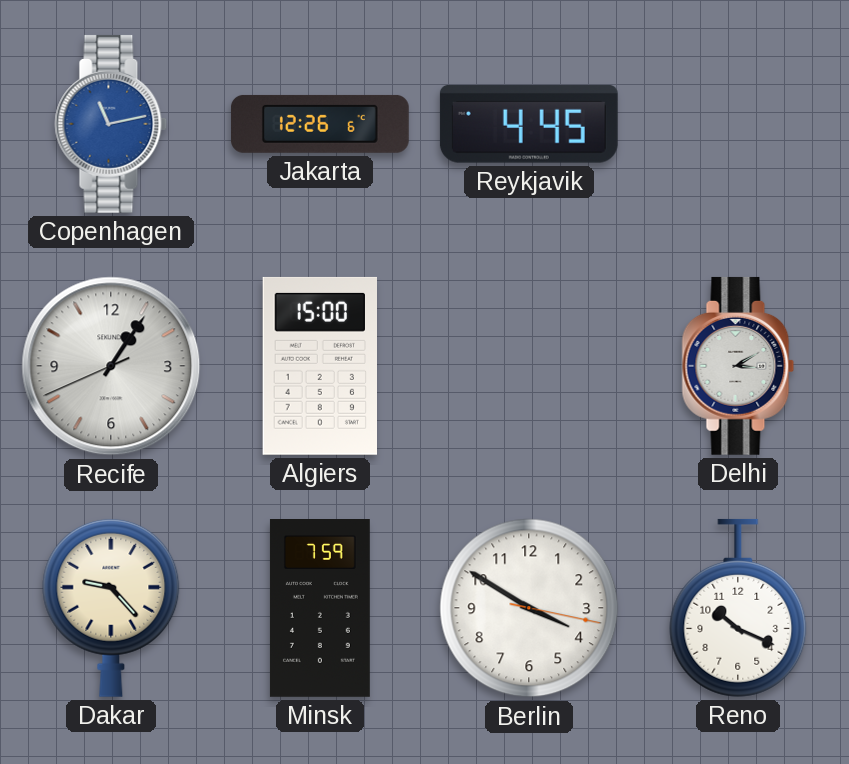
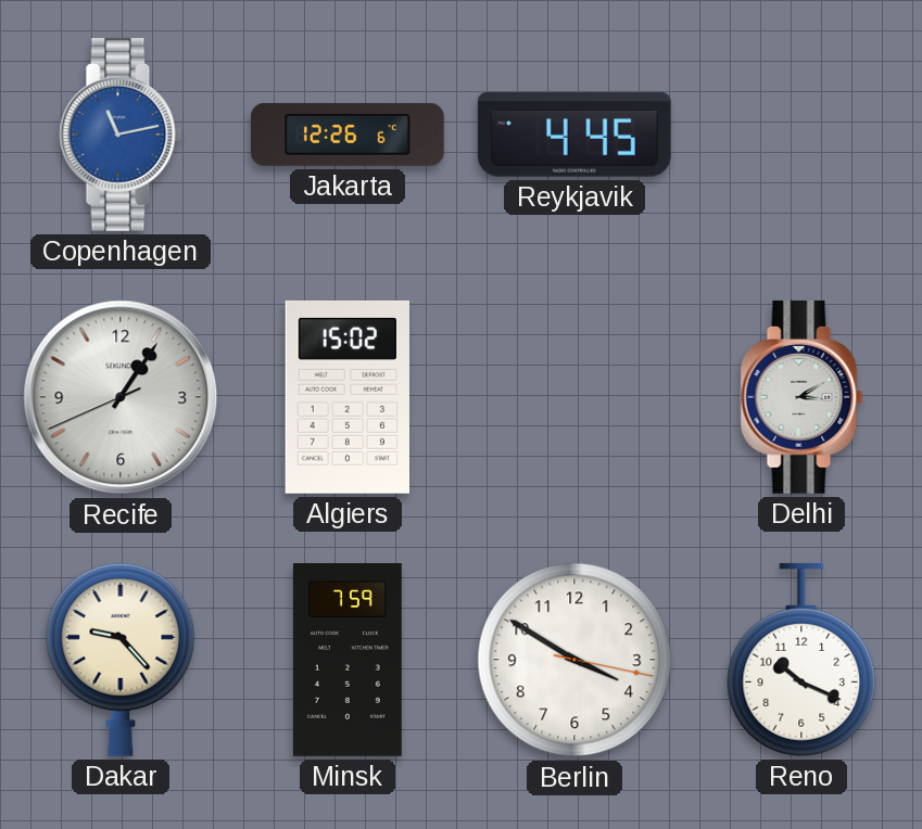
Algiers: 15:00 -> 15:02
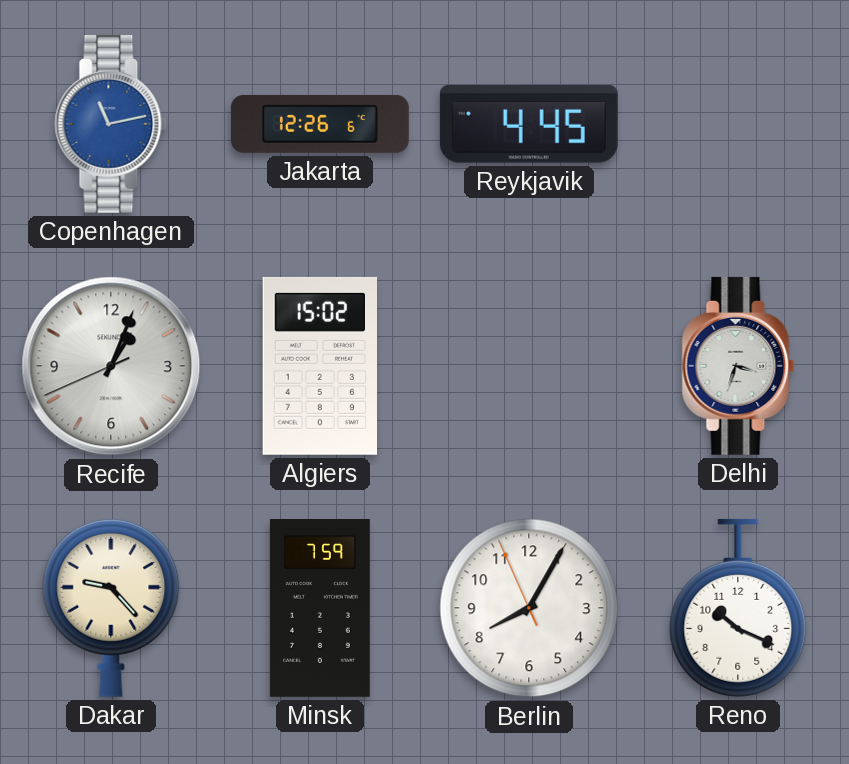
Recife: 1:05 -> 1:03
Delhi: 3:10 -> 3:33
Berlin: 3:50 -> 8:04
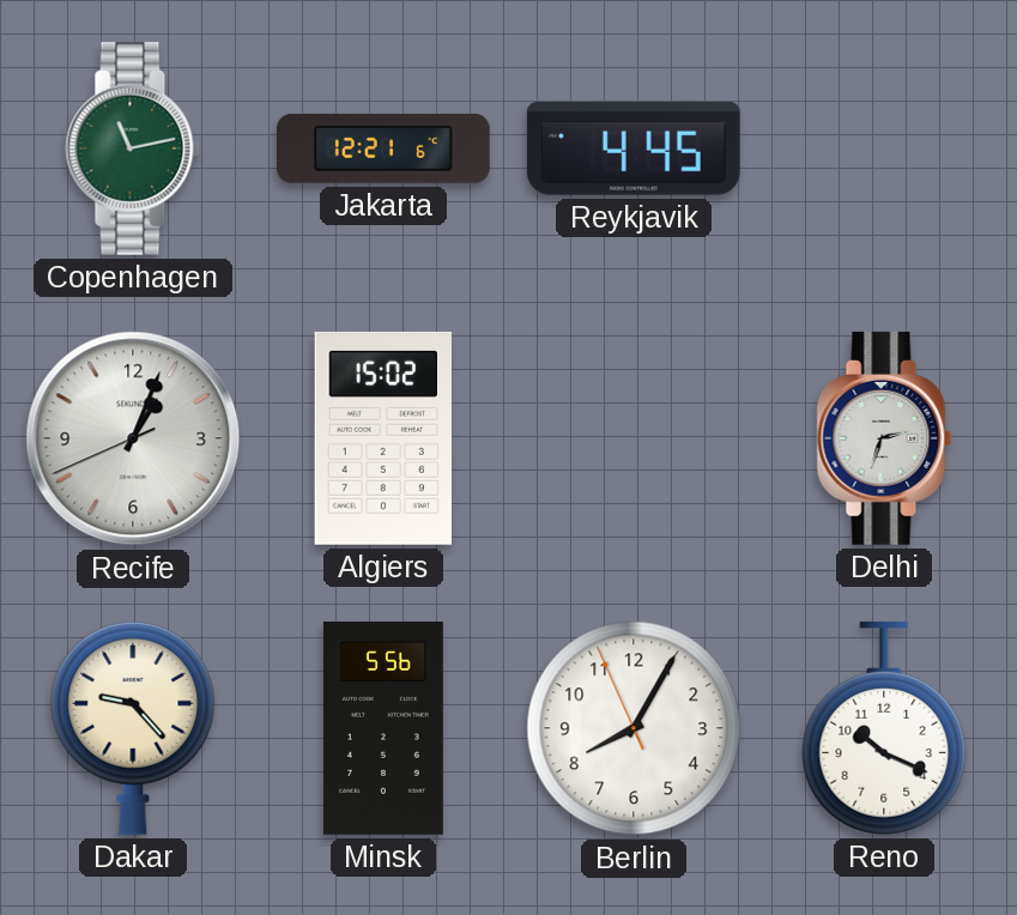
Copenhagen dial: blue -> green
Jakarta: 12:26 -> 12:21
Delhi: 3:33 -> 2:33
Minsk: 7:59 -> 5:56
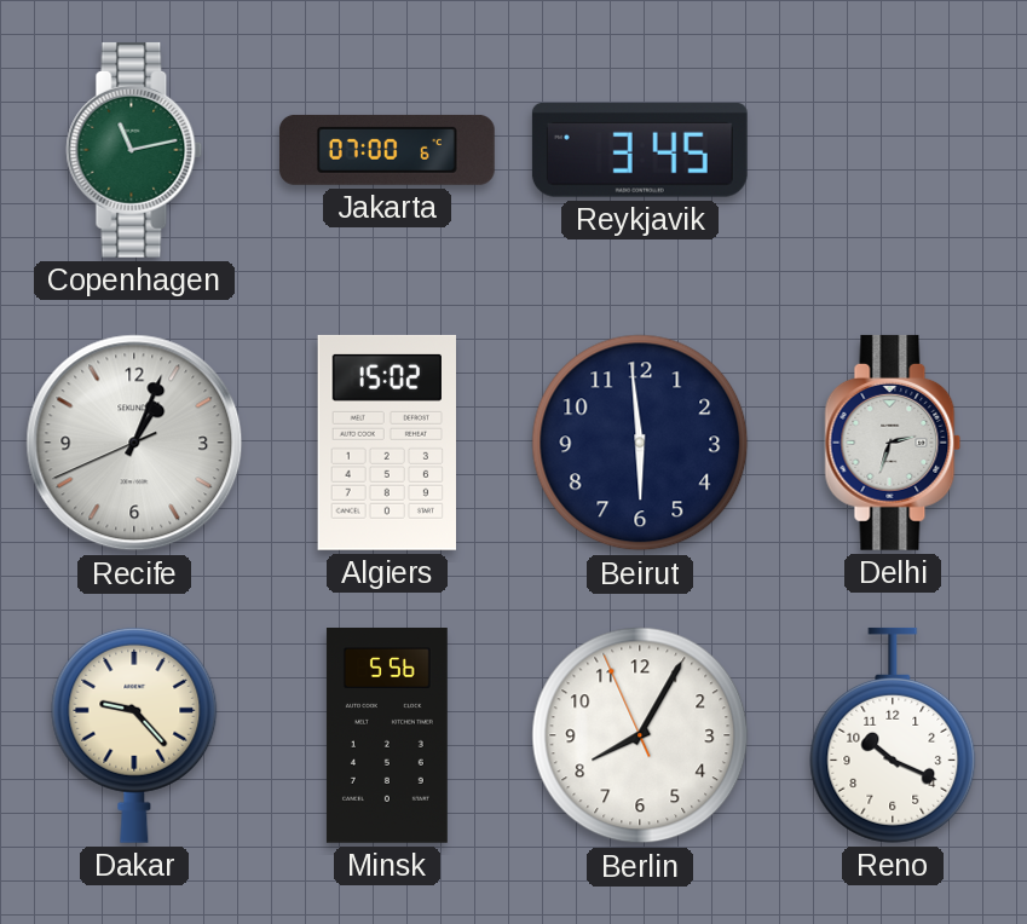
Jakarta: 12:21 -> 07:00
Reykjavik: 4:45 -> 3:45
Beirut: none -> 5:59
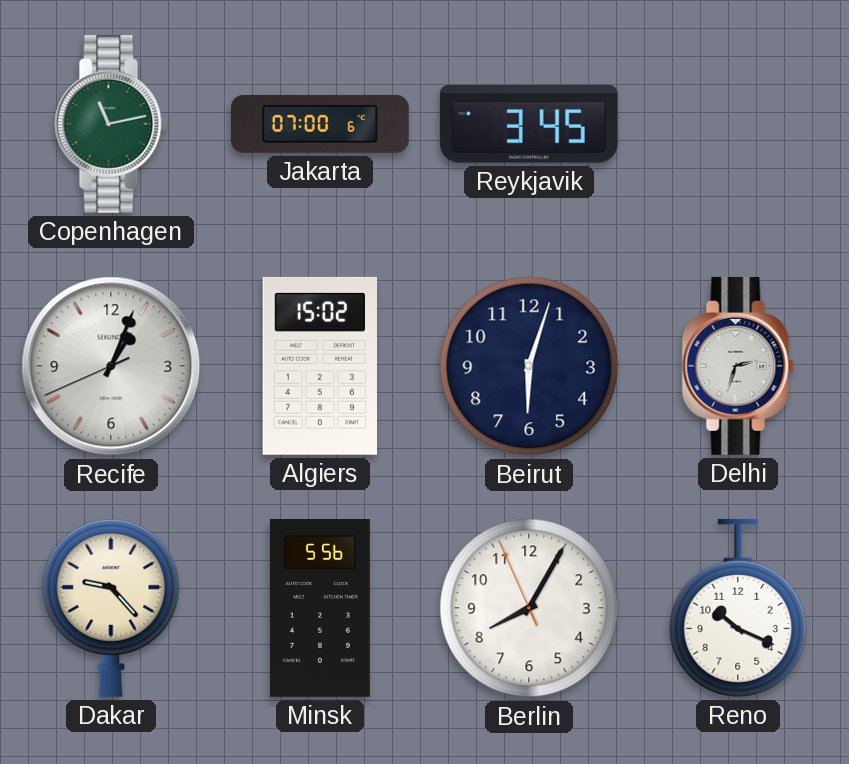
Beirut: 5:59 -> 6:03
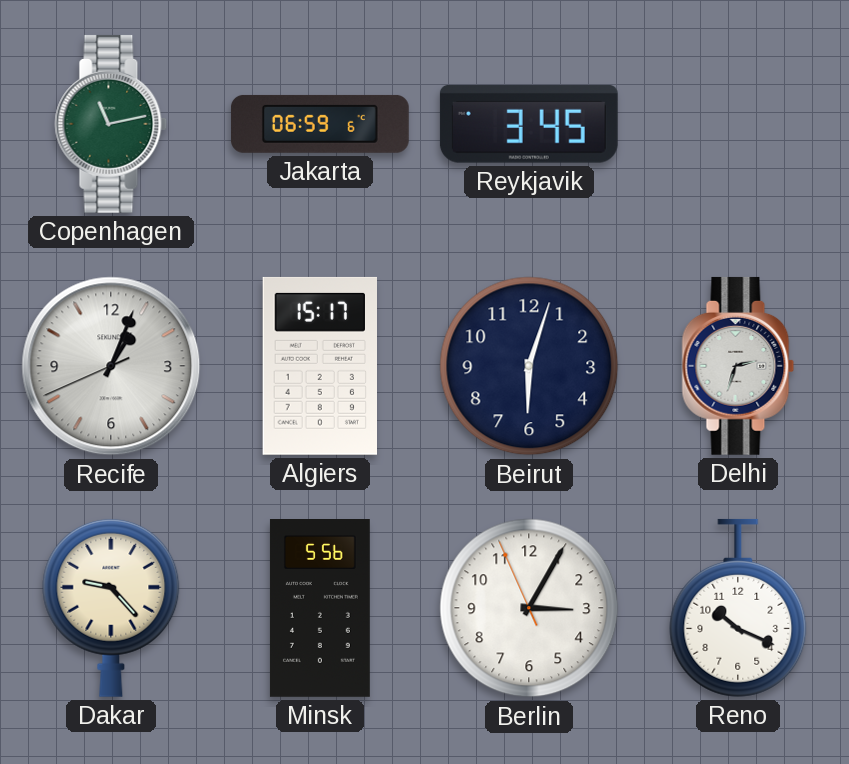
Jakarta: 07:00 -> 06:59
Algiers: 15:02 -> 15:17
Berlin: 8:04 -> 3:04
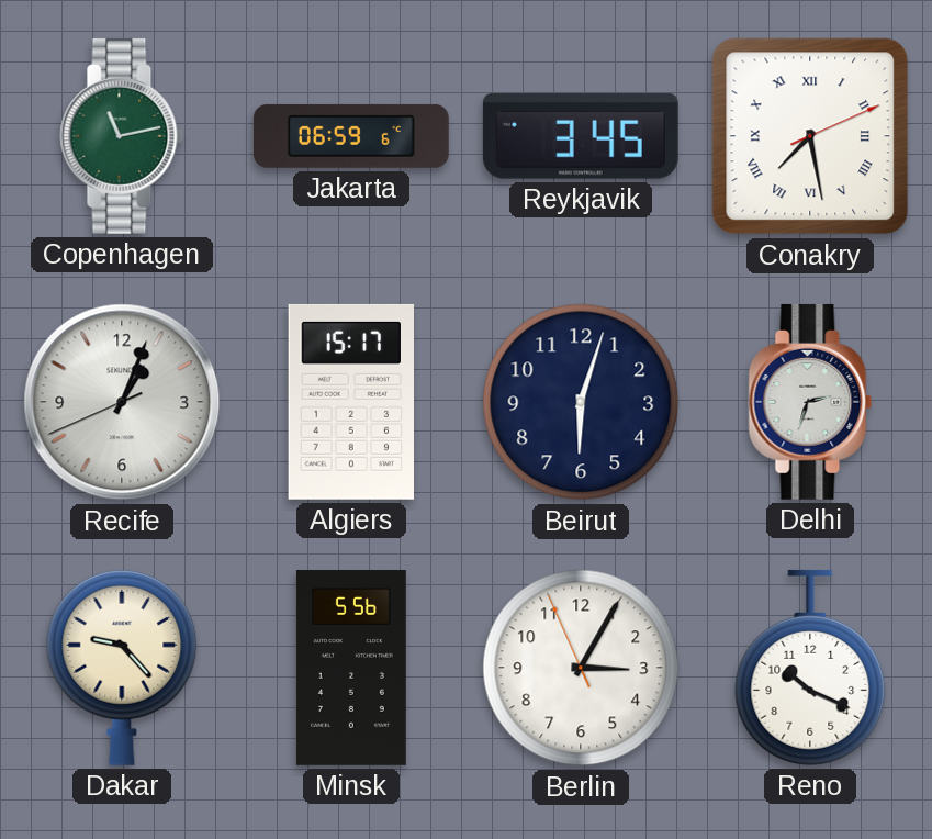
Conakry: none -> 7:28
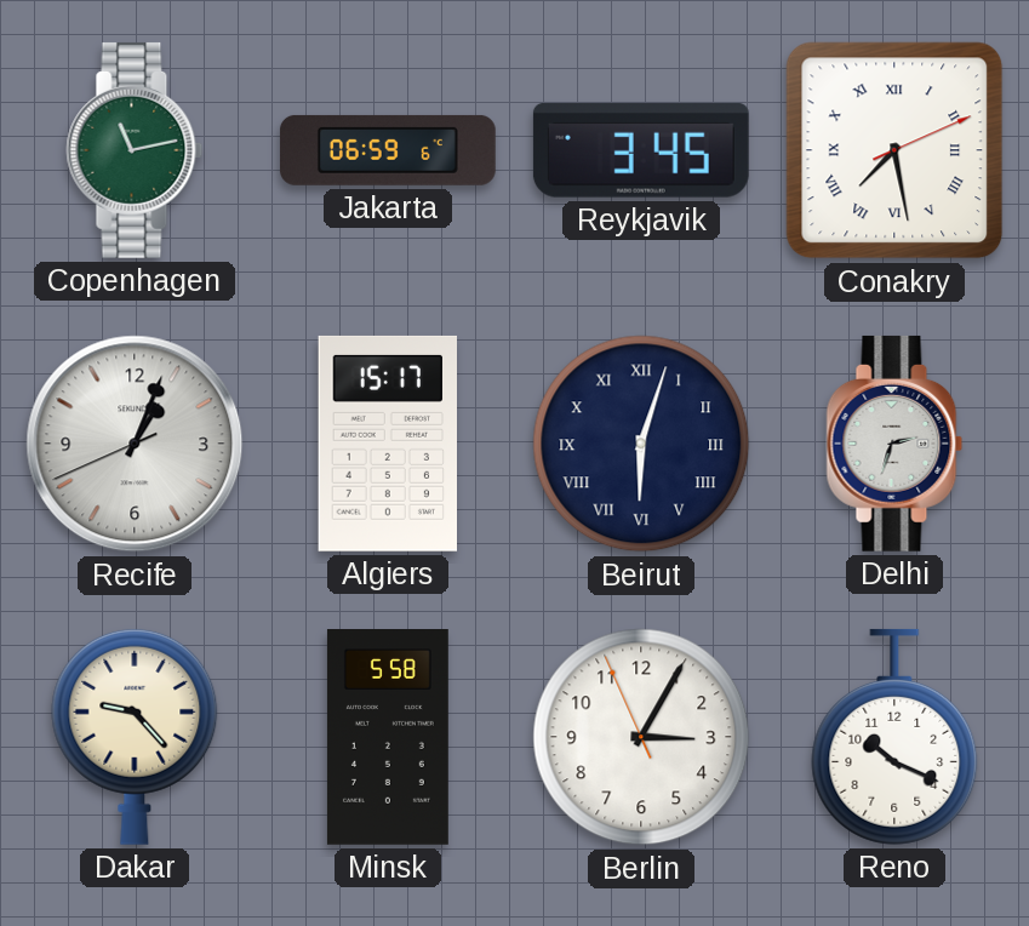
Beirut numerals: Arabic -> Roman
Minsk: 5:56 -> 5:58
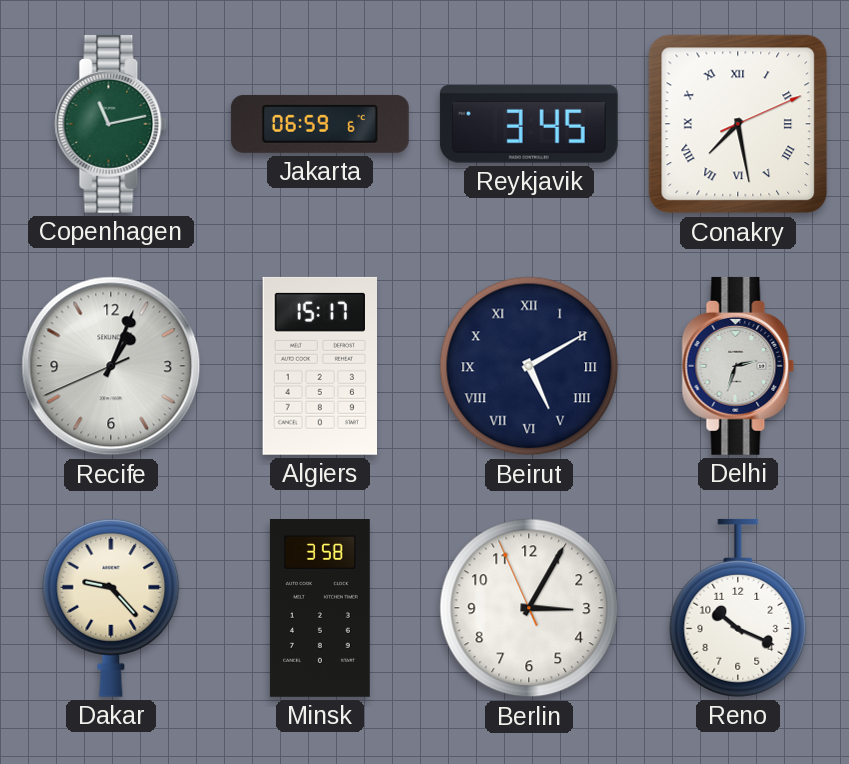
Beirut: 6:03 -> 5:10
Minsk: 5:58 -> 3:58
